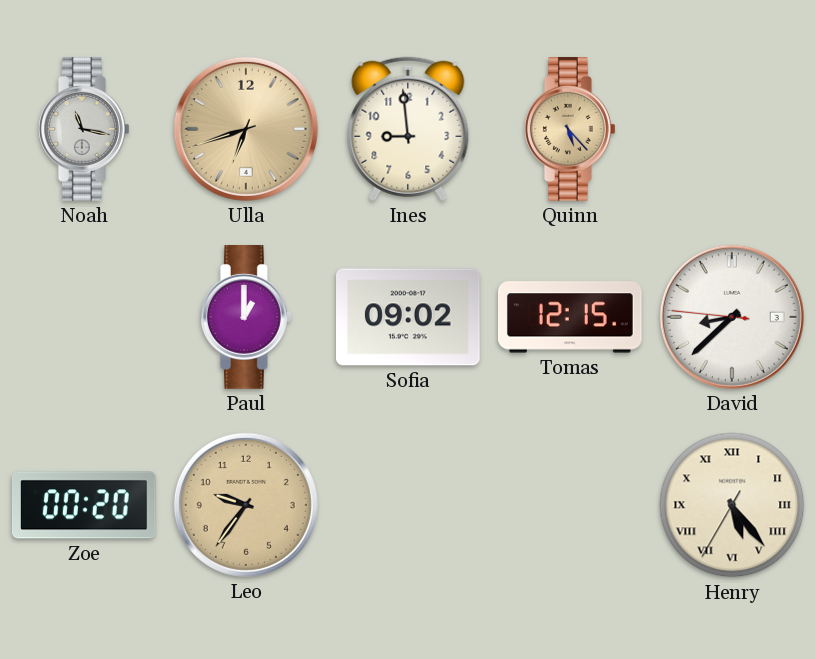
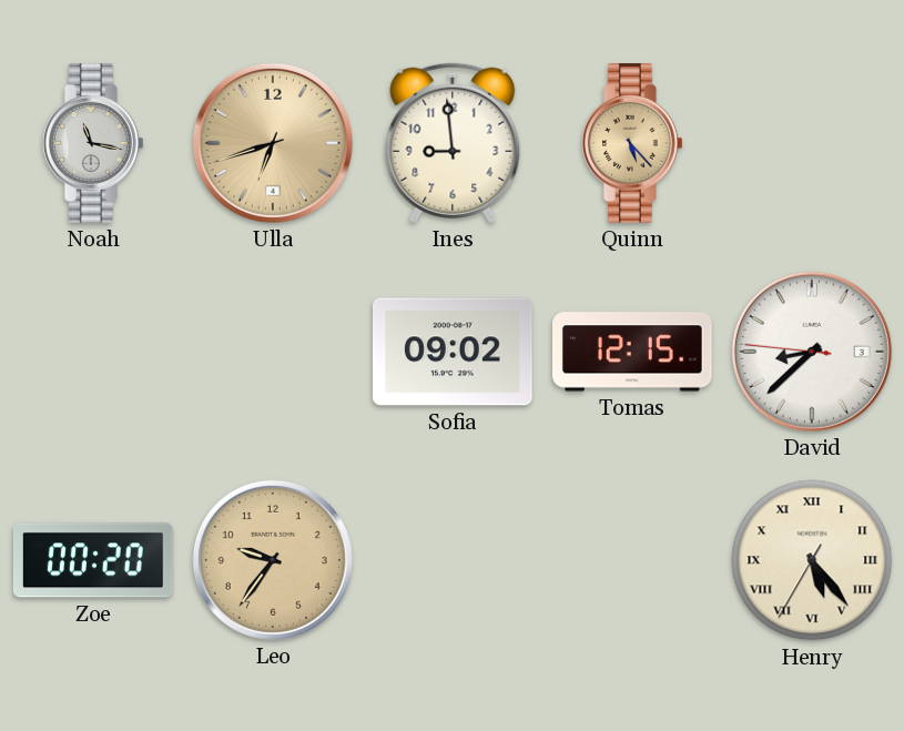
Paul: 1:00 -> none
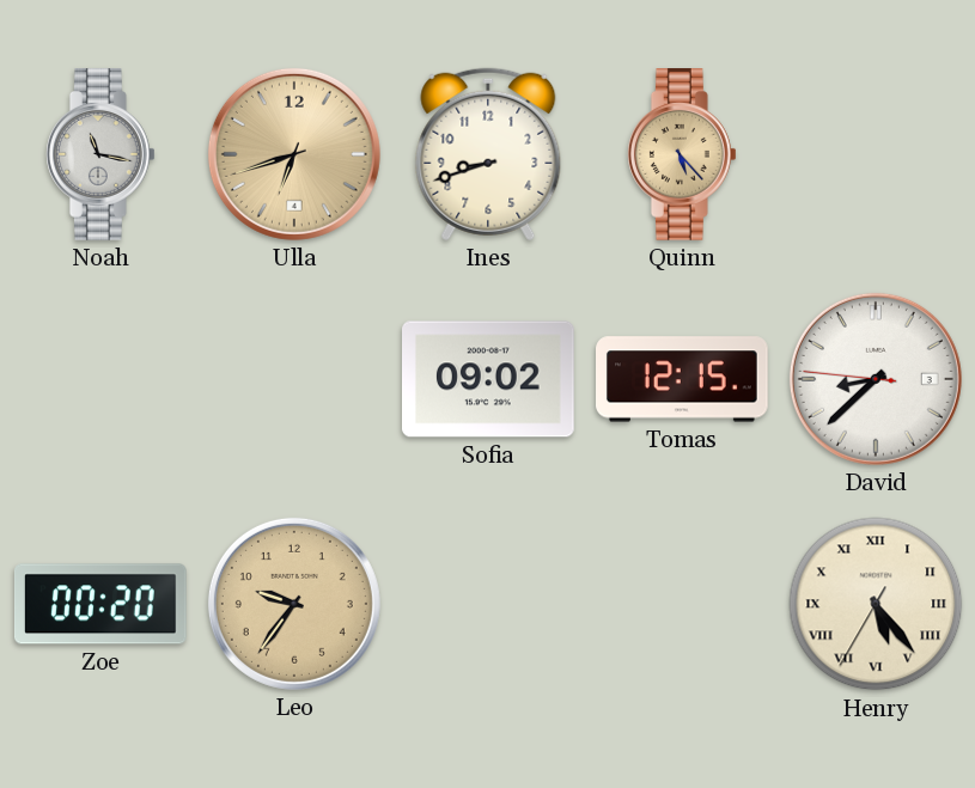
Ines: 8:59 -> 8:42
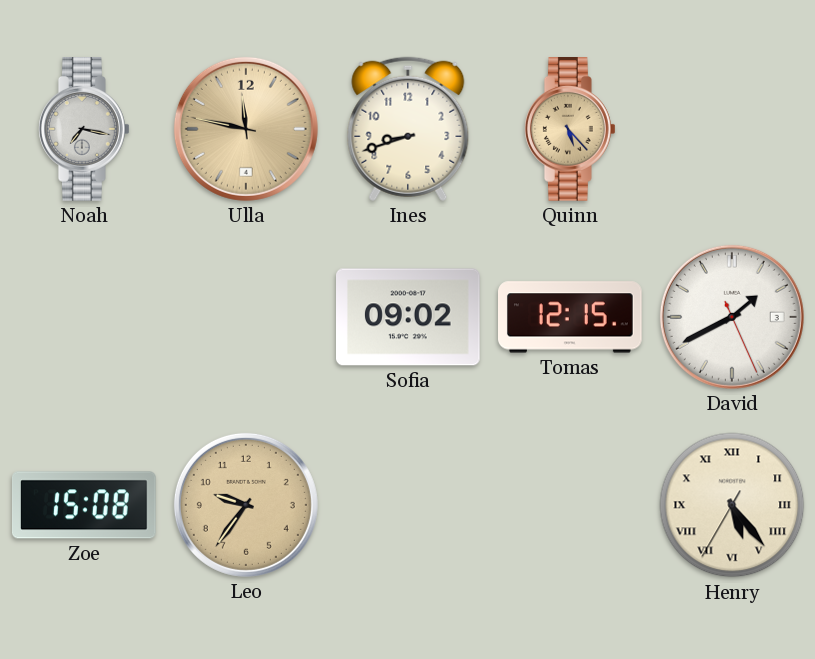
Noah: 11:17 -> 7:17
Ulla: 6:42 -> 11:47
David: 8:37 -> 1:40
Zoe: 00:20 -> 15:08
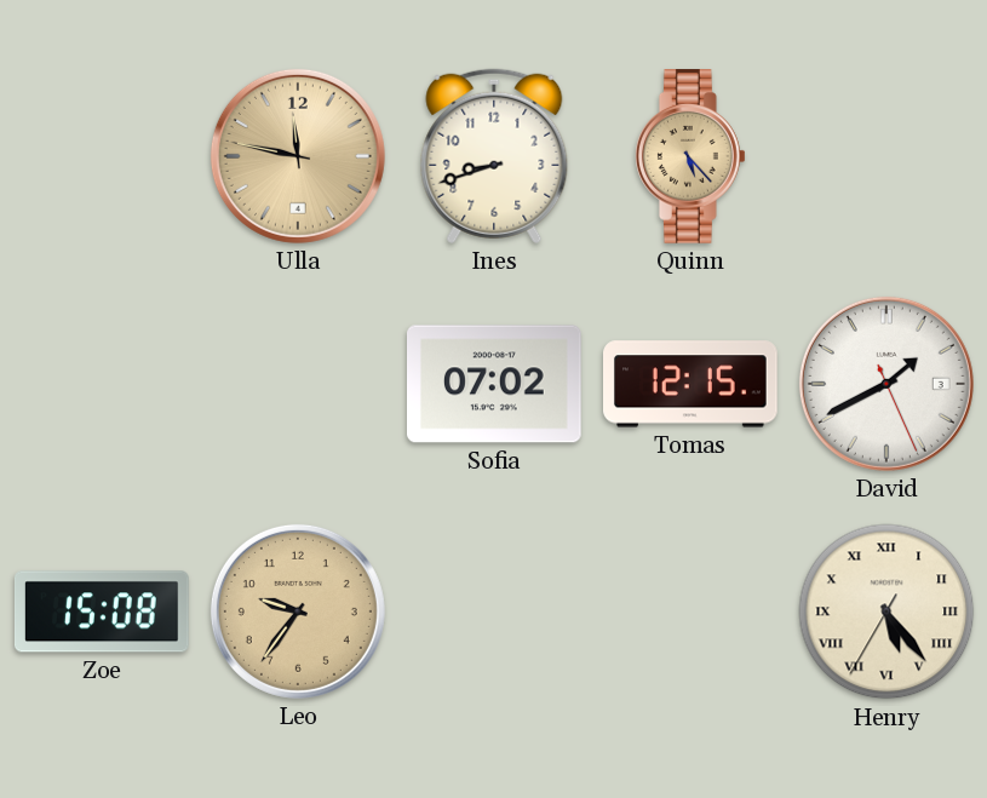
Noah: 7:17 -> none
Sofia: 09:02 -> 07:02
